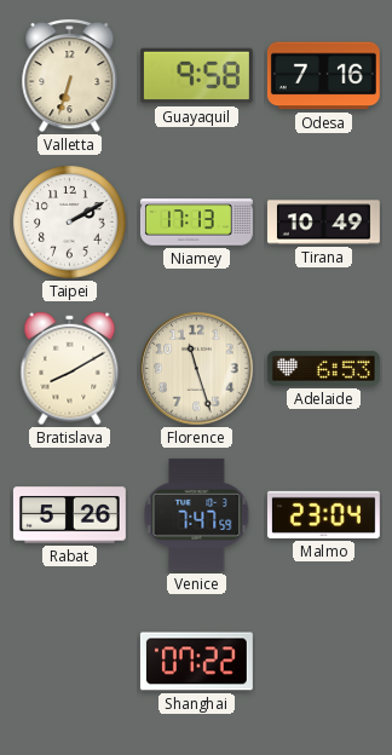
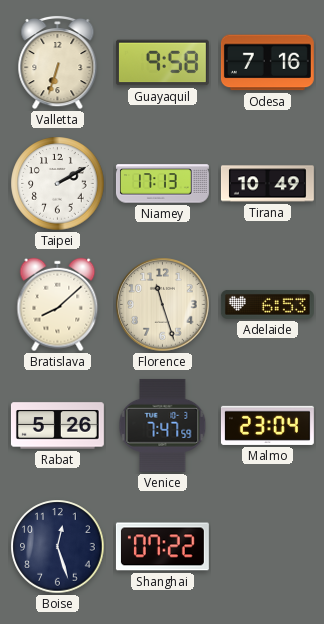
Bratislava: 8:10 -> 8:08
Boise: none -> 12:27
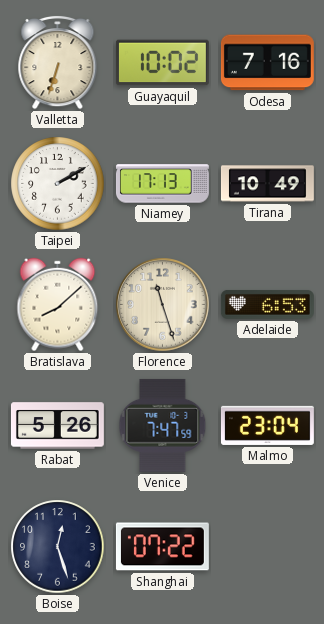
Guayaquil: 9:58 -> 10:02
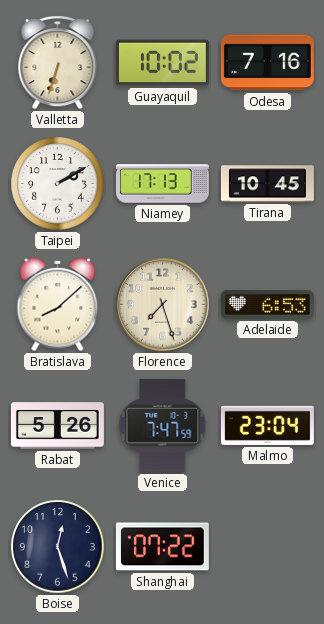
Tirana: 10:49 -> 10:45
Florence: 11:27 -> 7:27
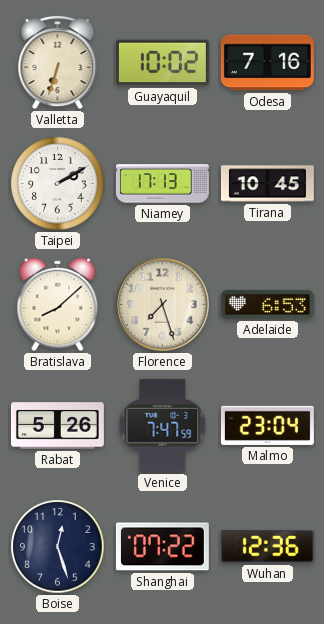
Wuhan: none -> 12:36
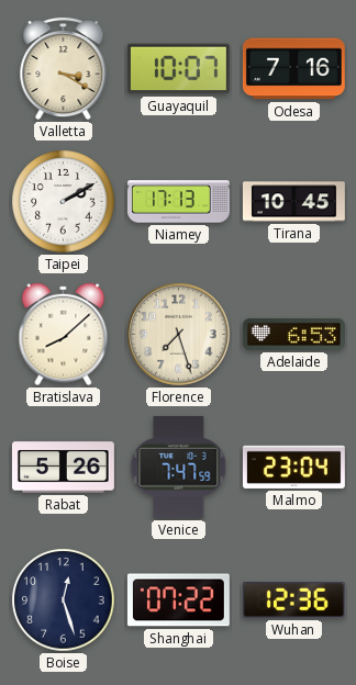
Valletta: 6:33 -> 3:20
Guayaquil: 10:02 -> 10:07
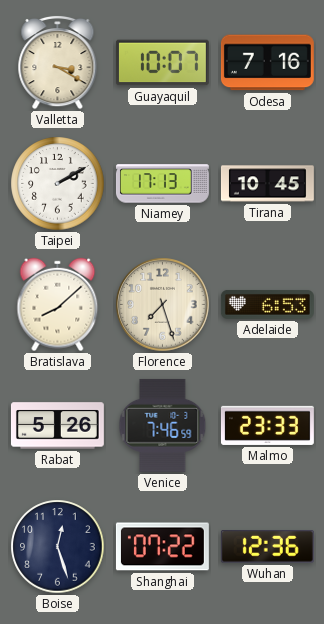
Venice: 7:47 -> 7:46
Malmo: 23:04 -> 23:33
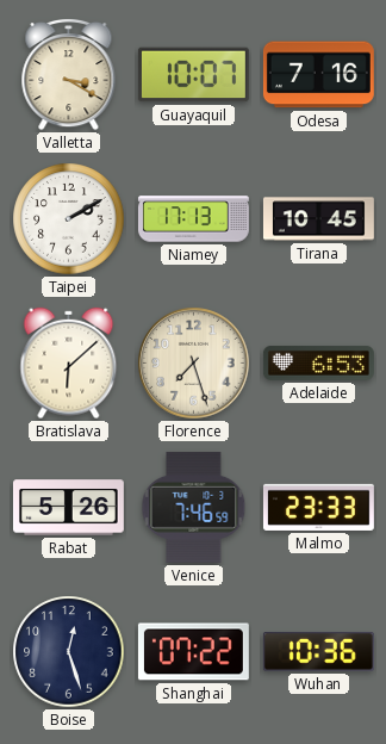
Bratislava: 8:08 -> 6:08
Wuhan: 12:36 -> 10:36
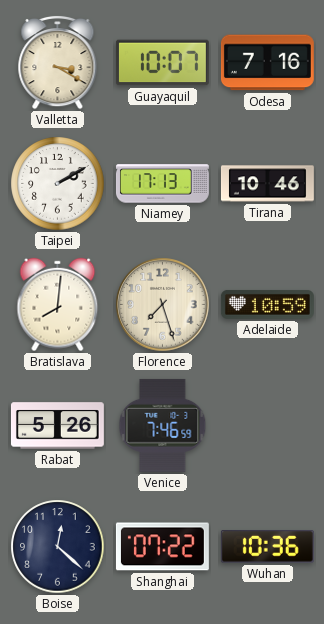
Tirana: 10:45 -> 10:46
Bratislava: 6:08 -> 8:01
Adelaide: 6:53 -> 10:59
Malmo: 23:33 -> none
Boise: 12:27 -> 12:22
